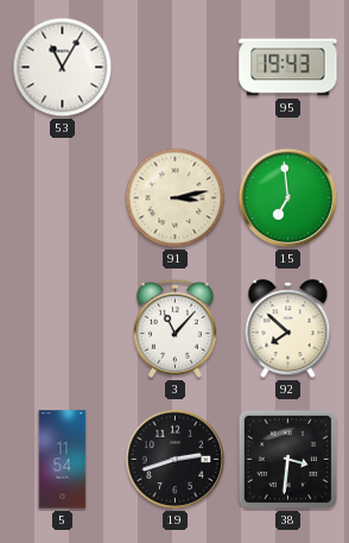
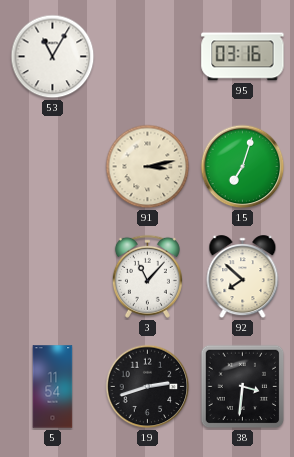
95: 19:43 -> 03:16
15: 6:59 -> 7:03
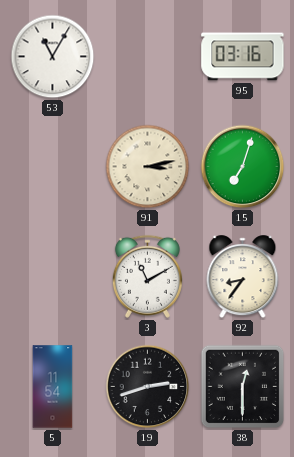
3: 11:07 -> 11:10
92: 7:52 -> 8:36
38: 3:31 -> 12:30
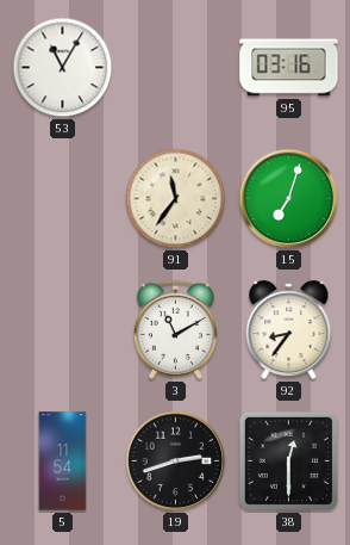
91: 3:13 -> 11:36
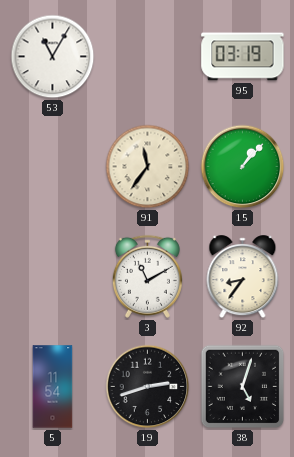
95: 03:16 -> 03:19
15: 7:03 -> 1:07
38: 12:30 -> 5:03
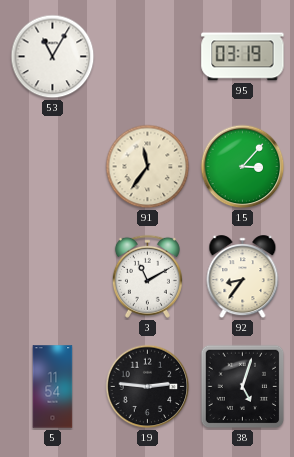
15: 1:07 -> 3:07
19: 2:42 -> 2:46
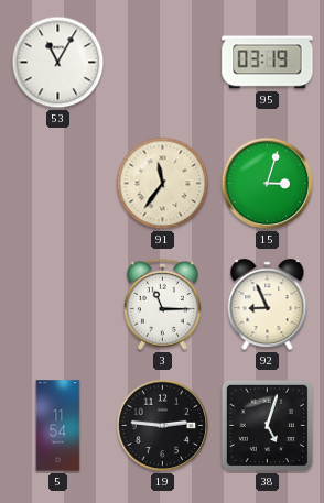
15: 3:07 -> 3:03
3: 11:10 -> 11:15
92: 8:36 -> 8:56
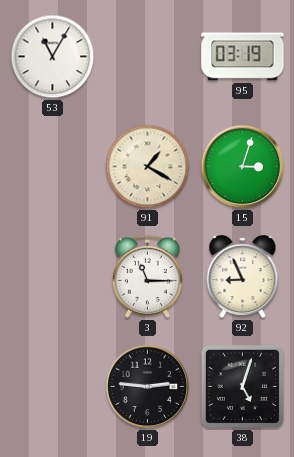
91: 11:36 -> 1:20
5: 11:54 -> none
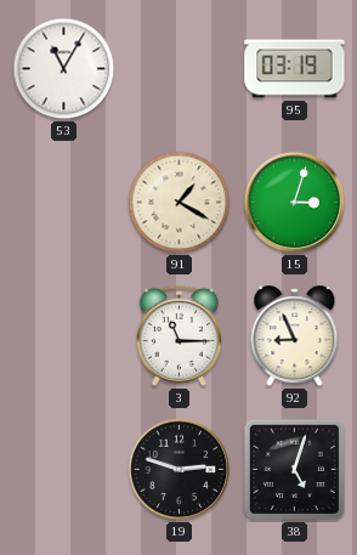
19: 2:46 -> 2:48
